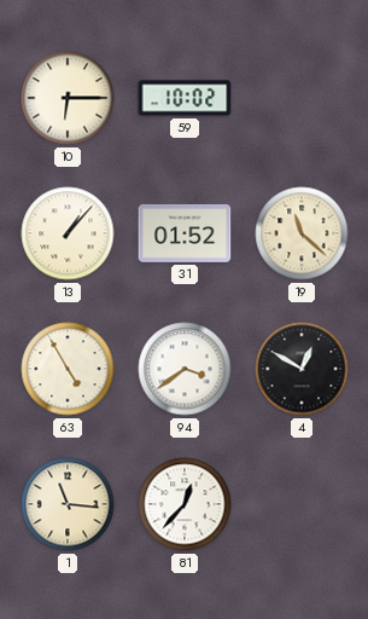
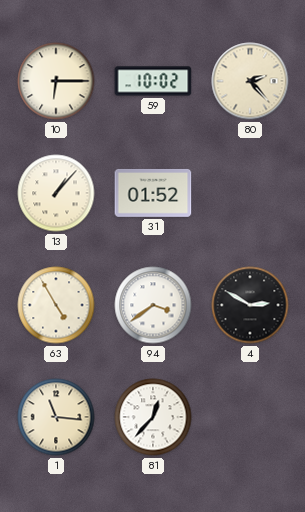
80: none -> 2:23
19: 11:22 -> none
4: 12:50 -> 2:50
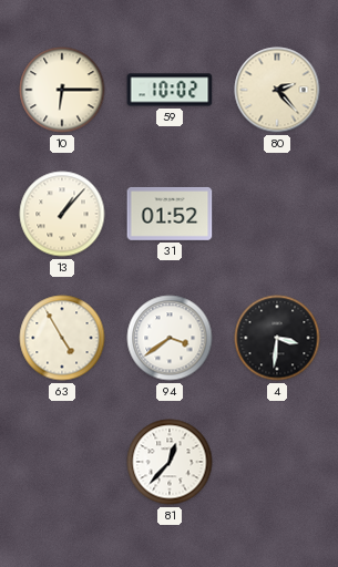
4: 2:50 -> 3:31
1: 11:16 -> none
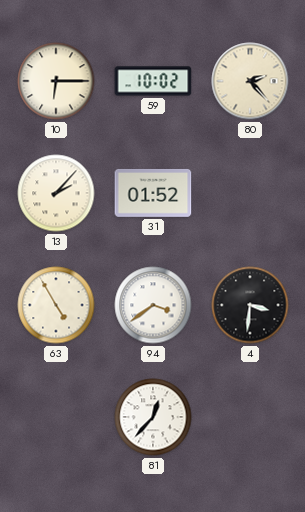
13: 1:07 -> 2:07
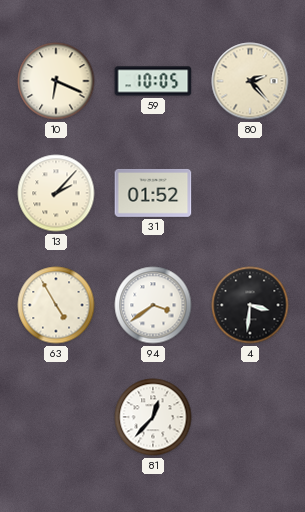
10: 6:15 -> 6:19
59: 10:02 -> 10:05
